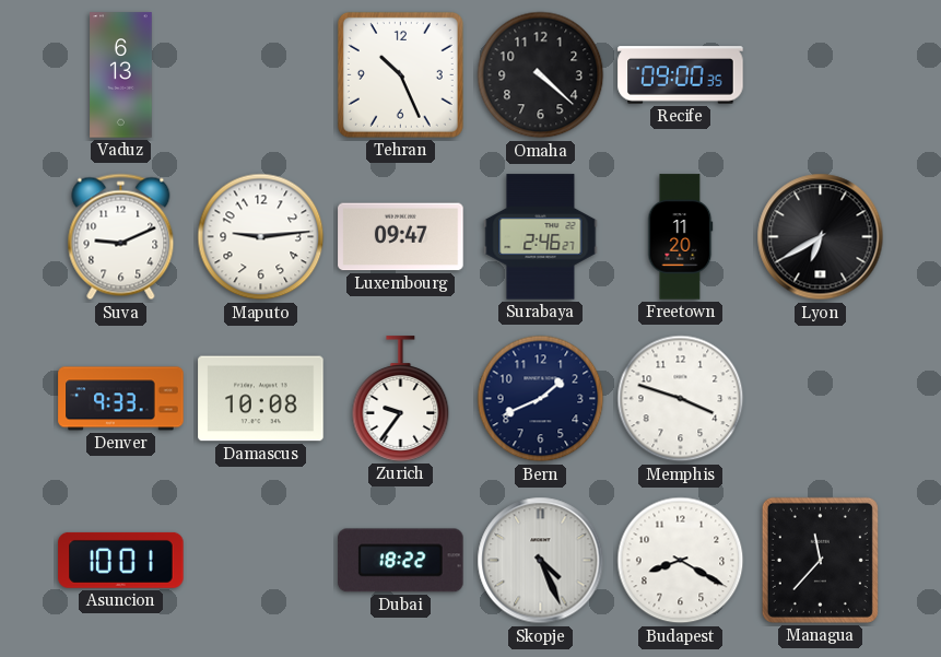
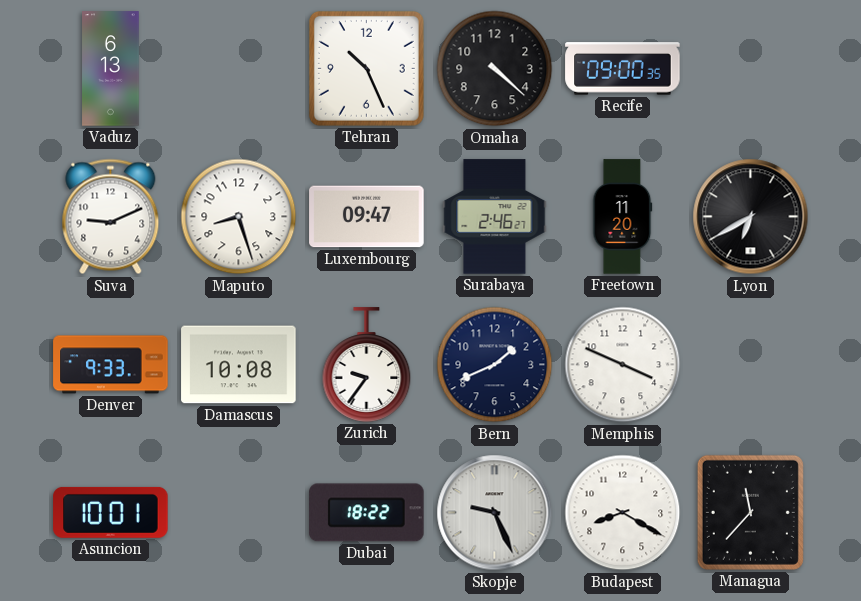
Maputo: 9:14 -> 8:27
Memphis: 3:48 -> 3:49
Skopje: 4:26 -> 9:26
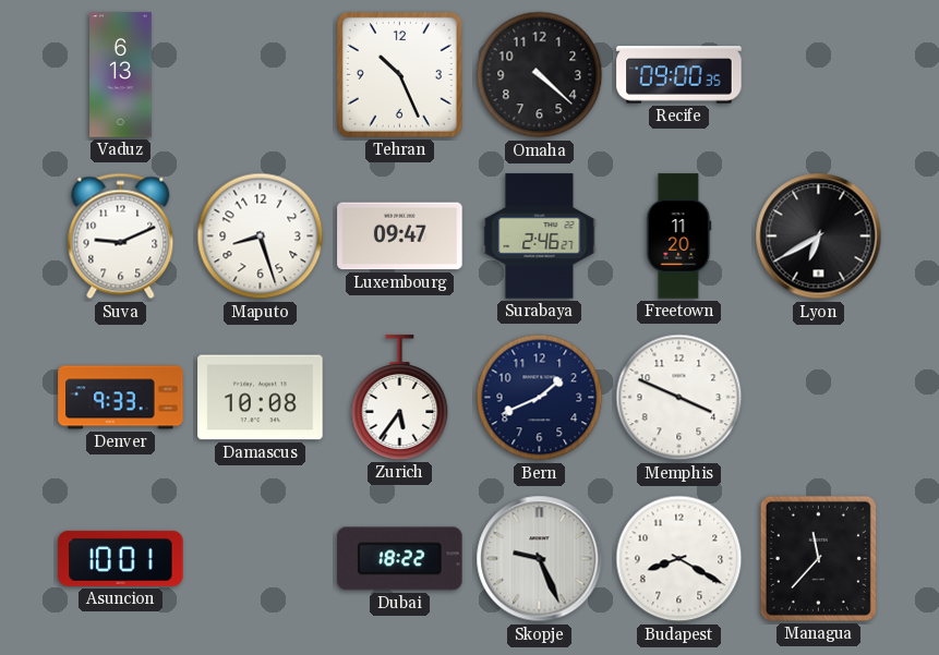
Zurich: 9:36 -> 5:36
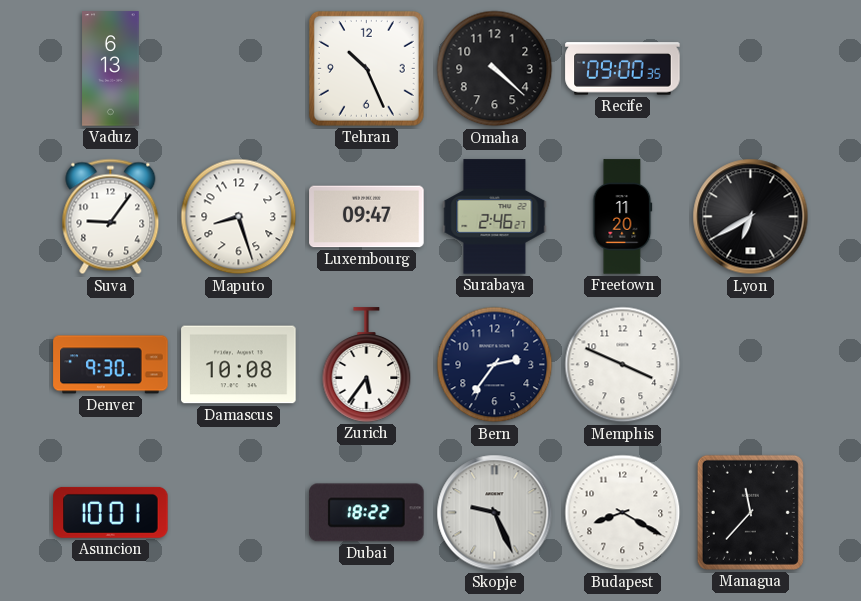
Suva: 9:11 -> 9:06
Denver: 9:33 -> 9:30
Bern: 1:41 -> 2:36
